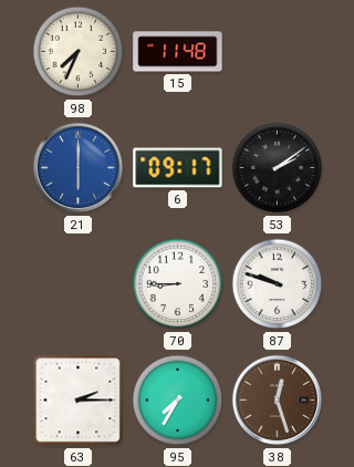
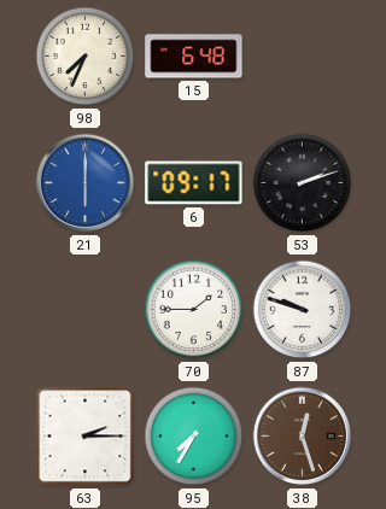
15: 11:48 -> 6:48
53: 2:09 -> 2:12
70: 8:45 -> 1:45
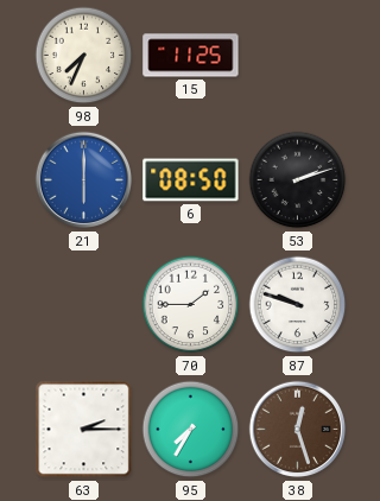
15: 6:48 -> 11:25
6: 09:17 -> 08:50
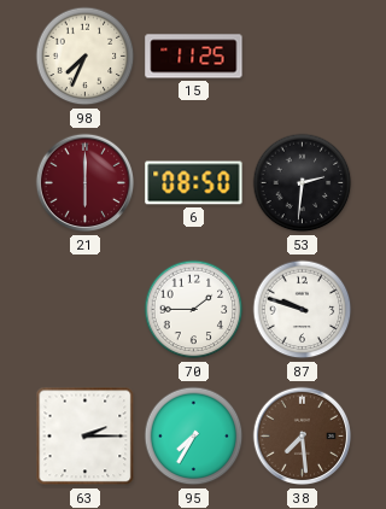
21 dial: blue -> burgundy
53: 2:12 -> 2:31
38: 12:27 -> 7:29
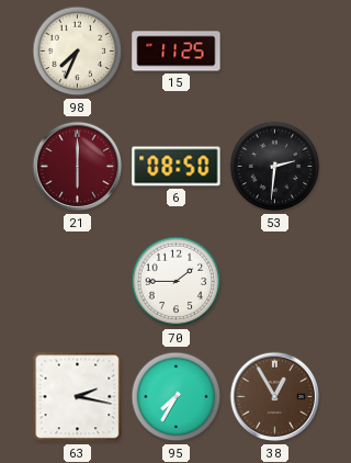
87: 9:48 -> none
63: 2:15 -> 2:17
38: 7:29 -> 12:55
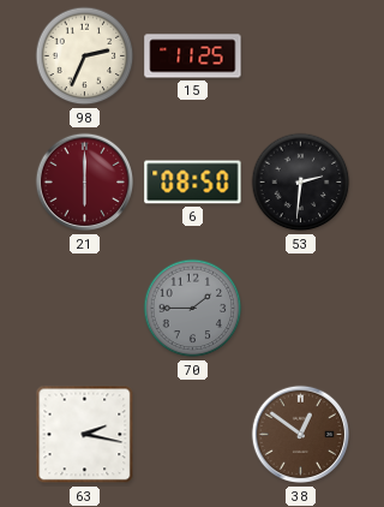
98: 7:34 -> 2:34
70 dial: white -> grey
95: 7:35 -> none
38: 12:55 -> 12:51
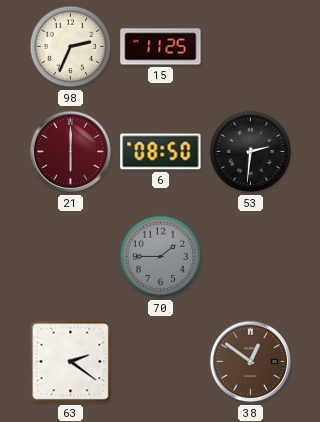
63: 2:17 -> 2:21
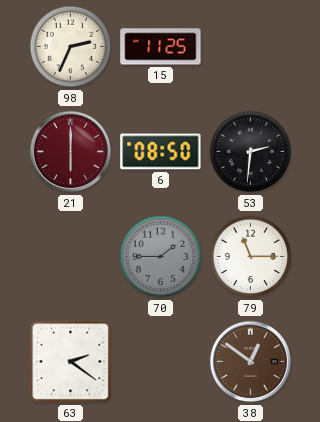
79: none -> 11:15
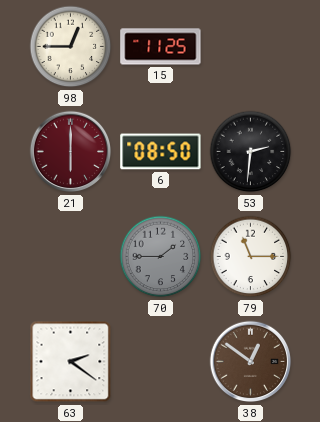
98: 2:34 -> 12:45
